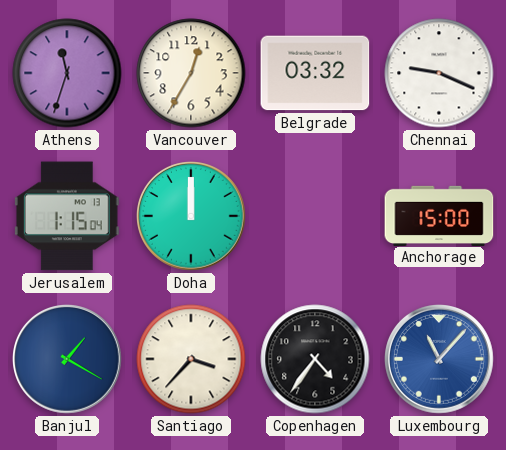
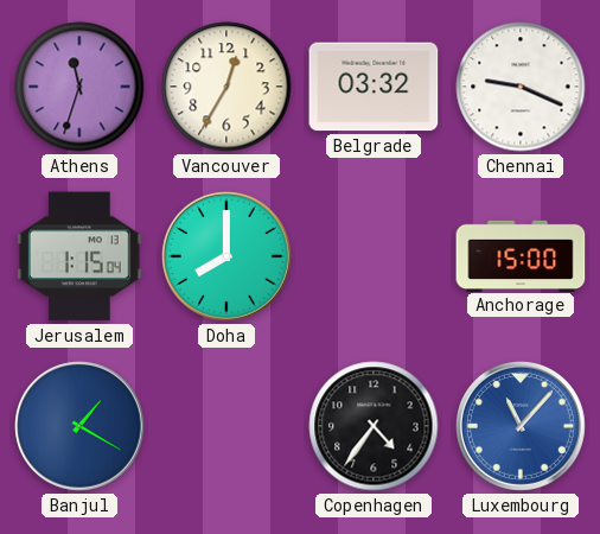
Doha: 12:00 -> 8:00
Santiago: 3:37 -> none
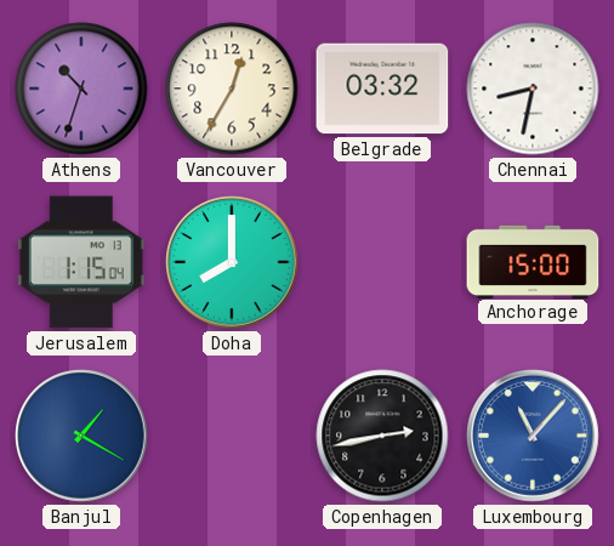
Athens: 11:33 -> 10:33
Chennai: 9:19 -> 8:32
Copenhagen: 4:36 -> 2:43
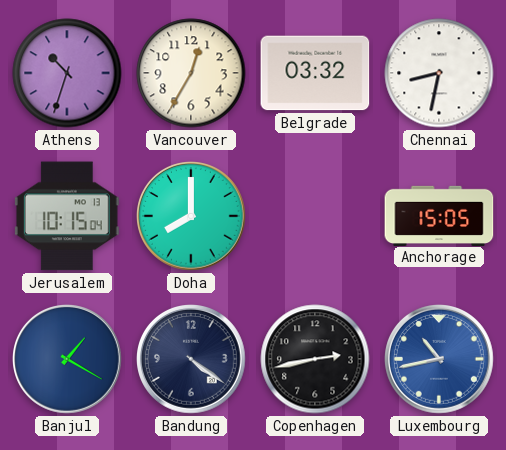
Jerusalem: 1:15 -> 10:15
Anchorage: 15:00 -> 15:05
Bandung: none -> 4:21
Luxembourg: 11:07 -> 10:43
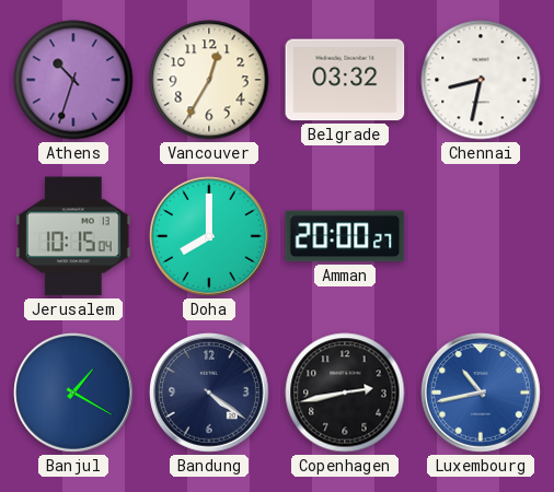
Amman: none -> 20:00
Anchorage: 15:05 -> none
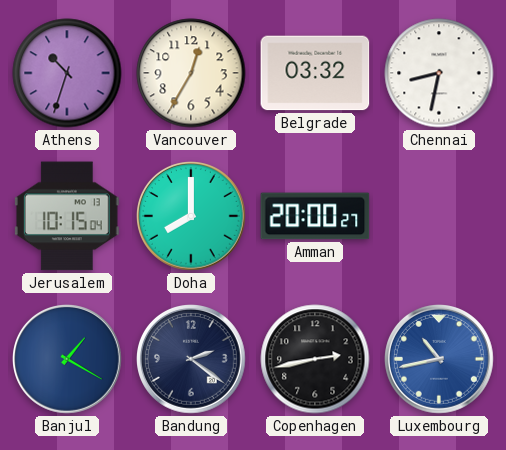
Bandung: 4:21 -> 2:21
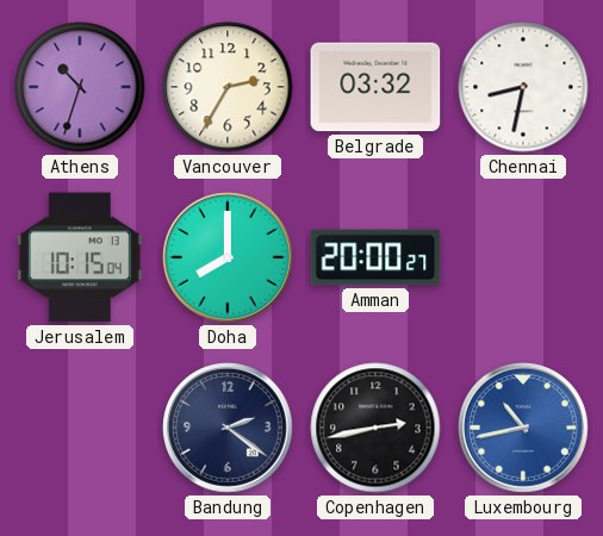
Vancouver: 12:35 -> 2:35
Banjul: 1:20 -> none
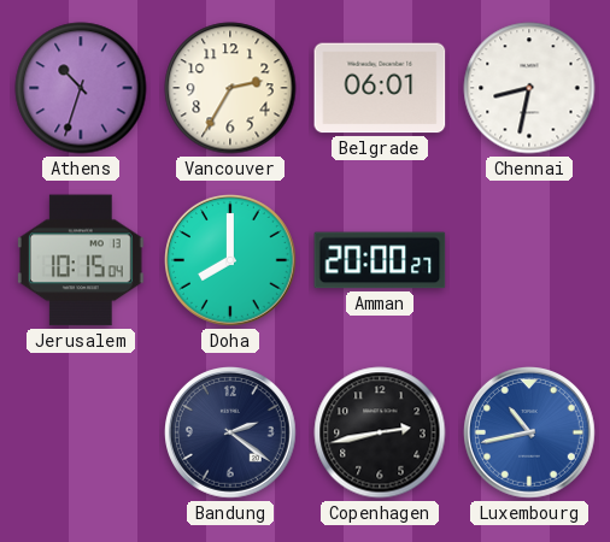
Belgrade: 03:32 -> 06:01
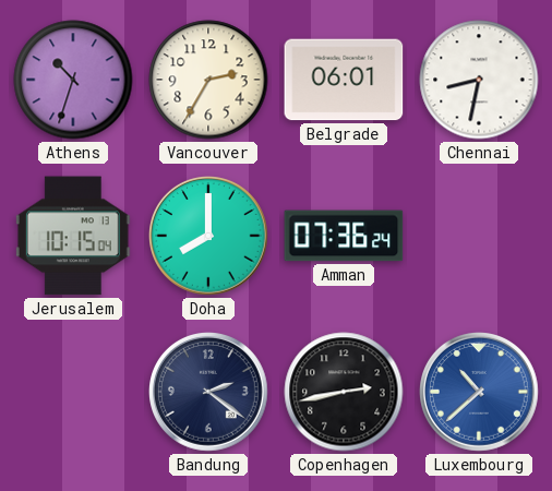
Amman: 20:00 -> 07:36
Luxembourg: 10:43 -> 10:38
